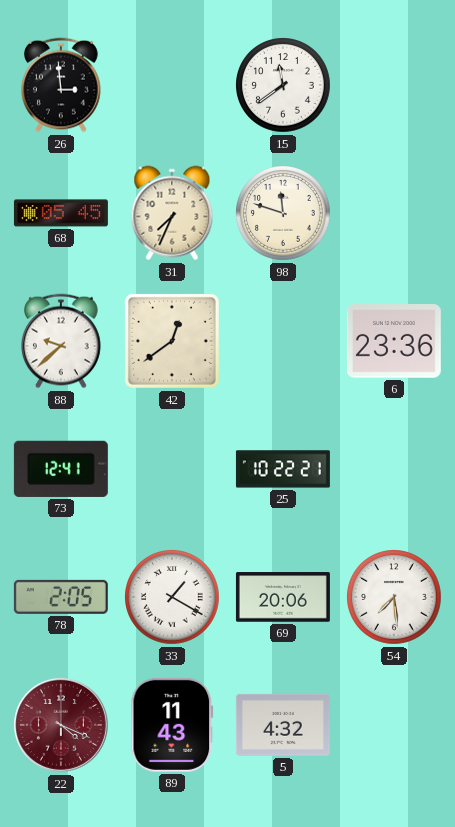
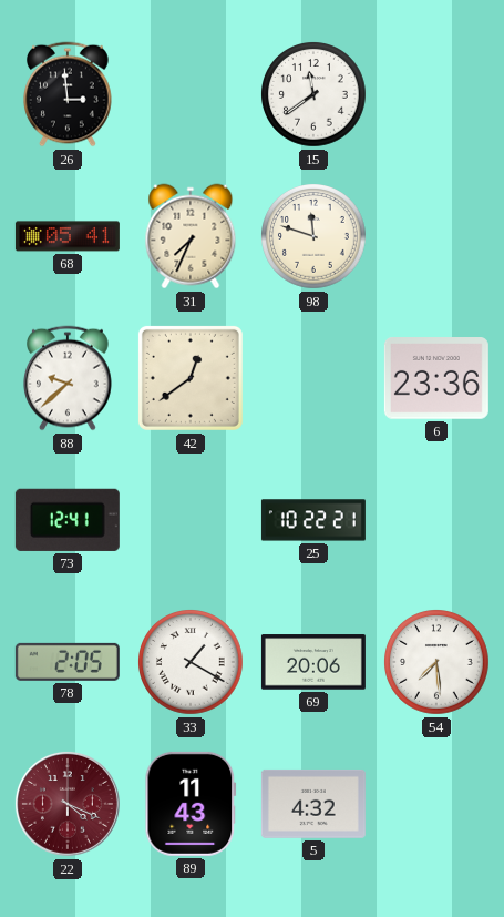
68: 05:45 -> 05:41
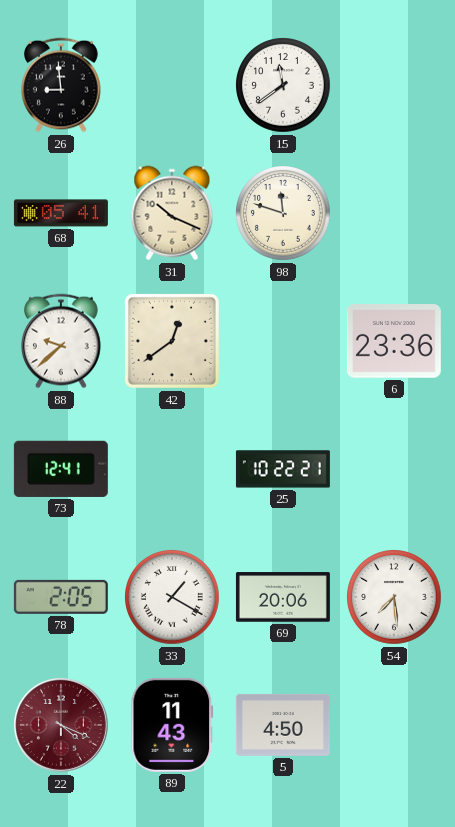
26: 2:59 -> 8:59
31: 7:34 -> 10:19
5: 4:32 -> 4:50
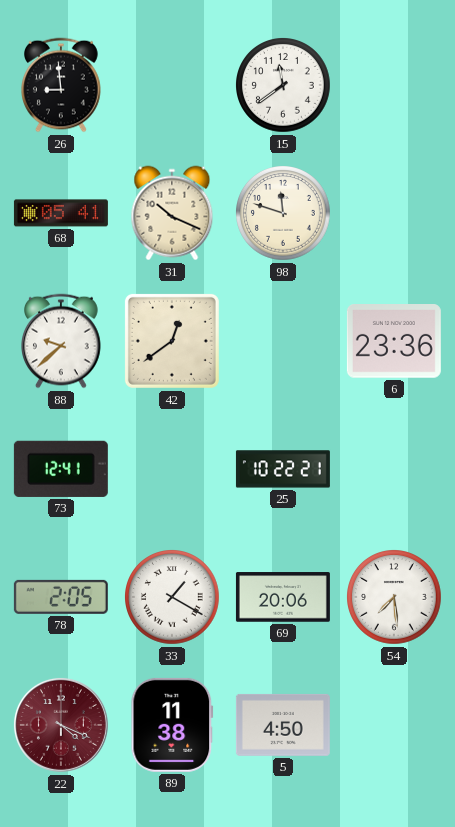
89: 11:43 -> 11:38
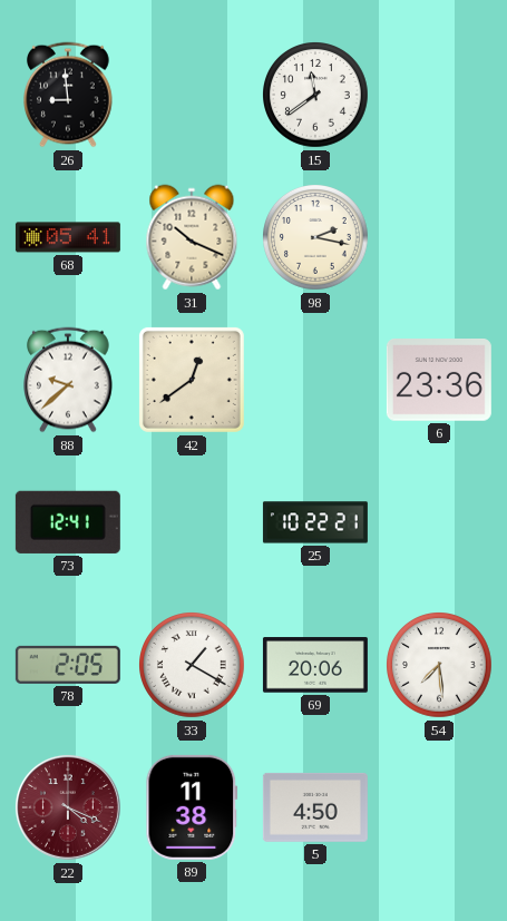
98: 11:48 -> 2:17
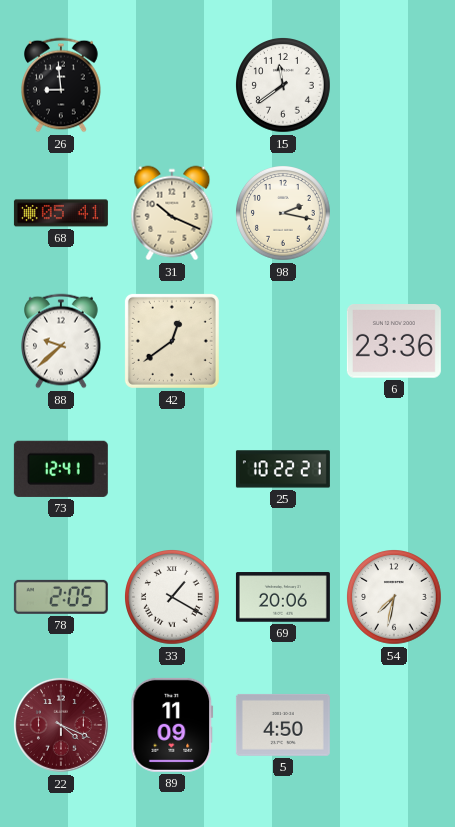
54: 7:29 -> 7:32
89: 11:38 -> 11:09
